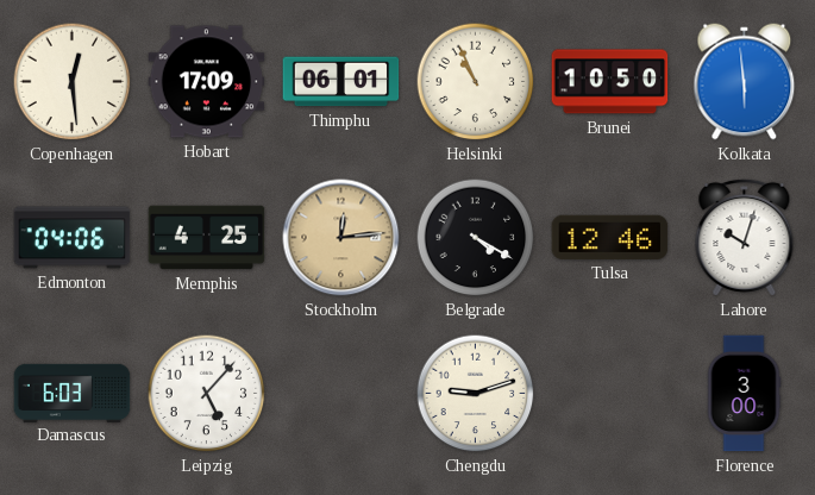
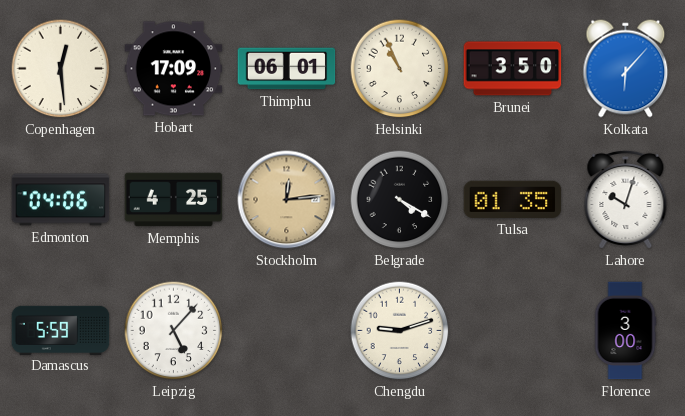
Brunei: 10:50 -> 3:50
Kolkata: 5:59 -> 6:07
Tulsa: 12:46 -> 01:35
Damascus: 6:03 -> 5:59
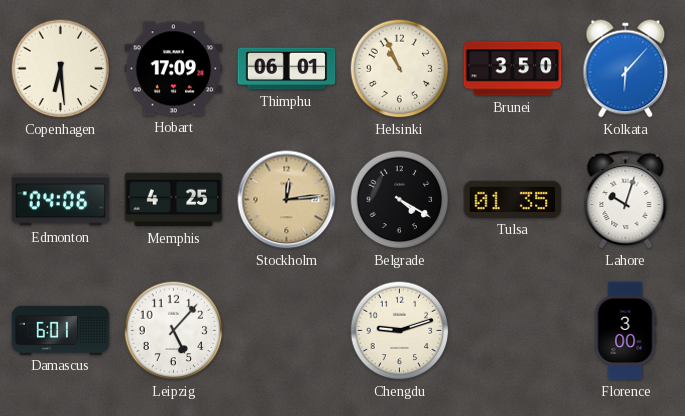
Copenhagen: 12:29 -> 6:29
Damascus: 5:59 -> 6:01
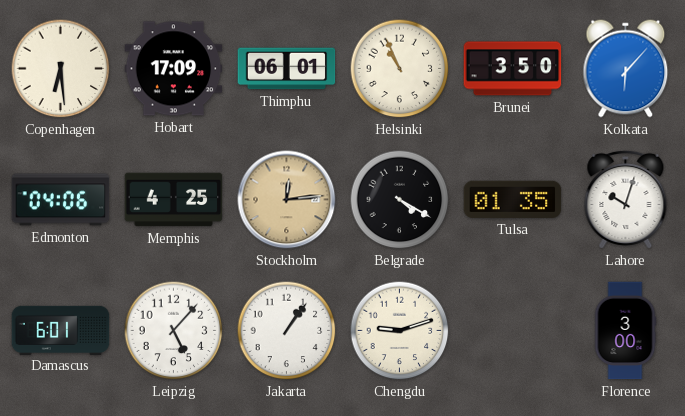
Jakarta: none -> 1:06
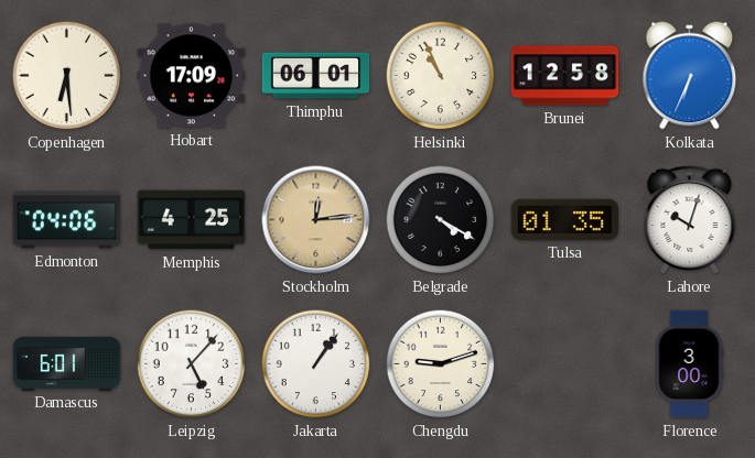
Brunei: 3:50 -> 12:58
Kolkata: 6:07 -> 6:34
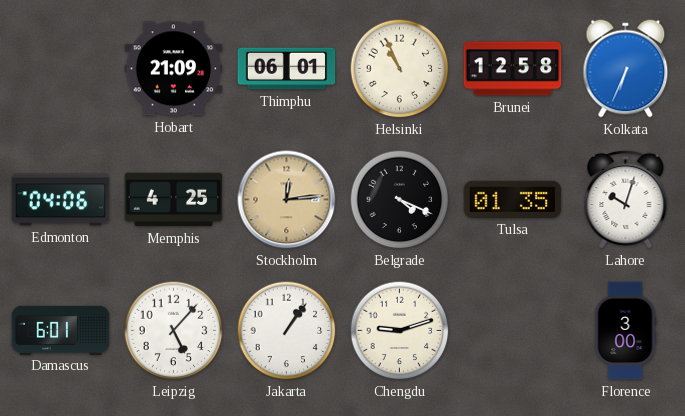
Copenhagen: 6:29 -> none
Hobart: 17:09 -> 21:09
Belgrade: 4:20 -> 4:19
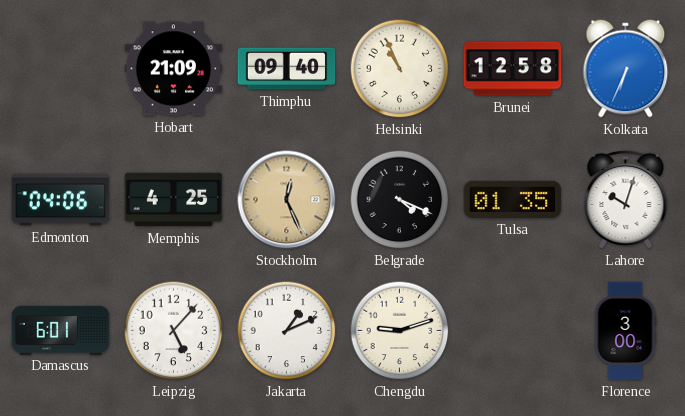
Thimphu: 06:01 -> 09:40
Stockholm: 12:14 -> 12:26
Jakarta: 1:06 -> 1:11
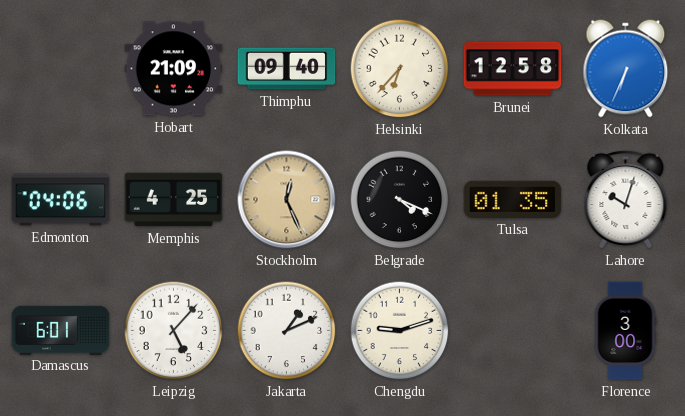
Helsinki: 10:56 -> 6:37
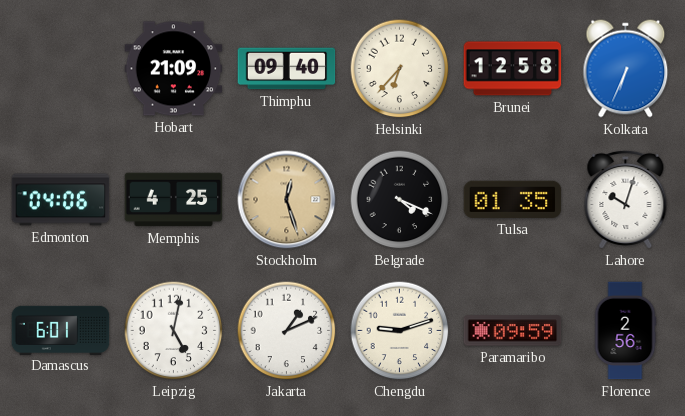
Stockholm: 12:26 -> 12:27
Leipzig: 5:07 -> 5:02
Paramaribo: none -> 09:59
Florence: 3:00 -> 2:56
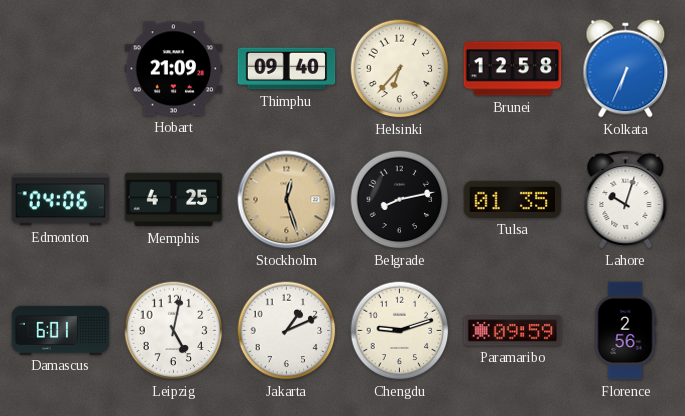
Belgrade: 4:19 -> 8:13
